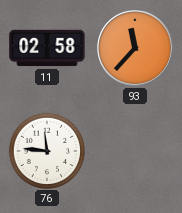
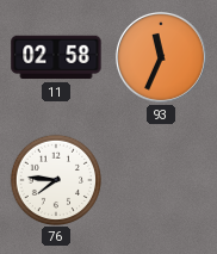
93: 11:37 -> 11:34
76: 11:46 -> 7:46
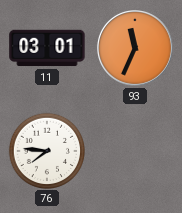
11: 02:58 -> 03:01
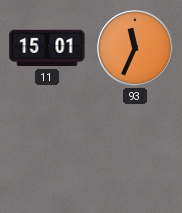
11: 03:01 -> 15:01
76: 7:46 -> none
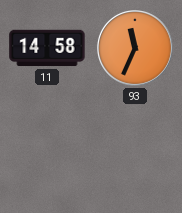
11: 15:01 -> 14:58
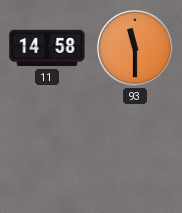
93: 11:34 -> 11:30
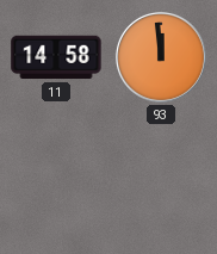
93: 11:30 -> 11:59
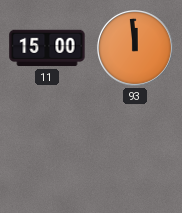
11: 14:58 -> 15:00
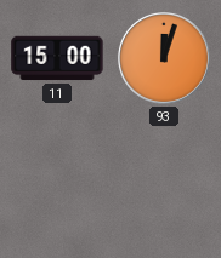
93: 11:59 -> 12:03
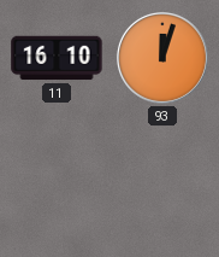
11: 15:00 -> 16:10
